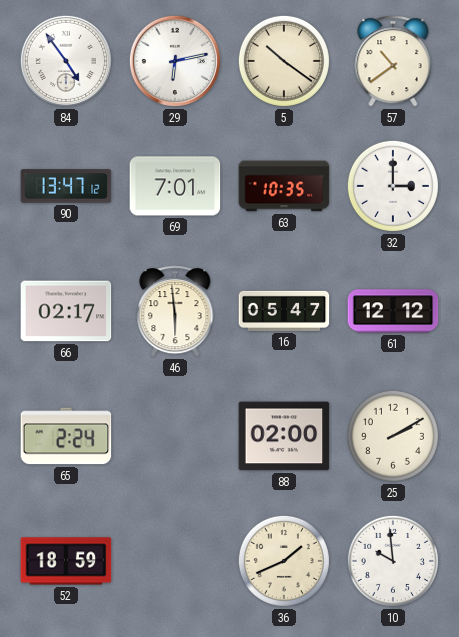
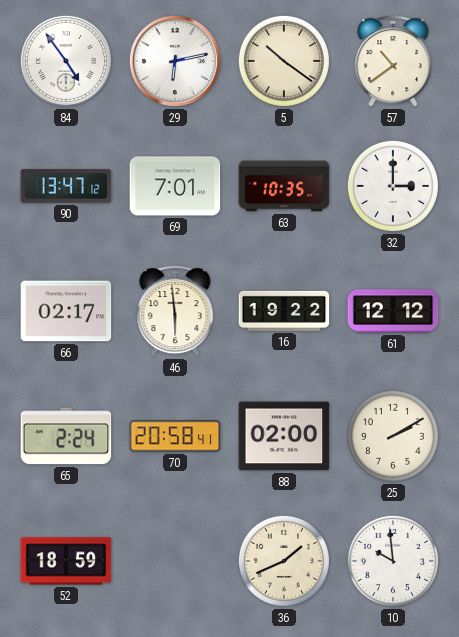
16: 05:47 -> 19:22
70: none -> 20:58
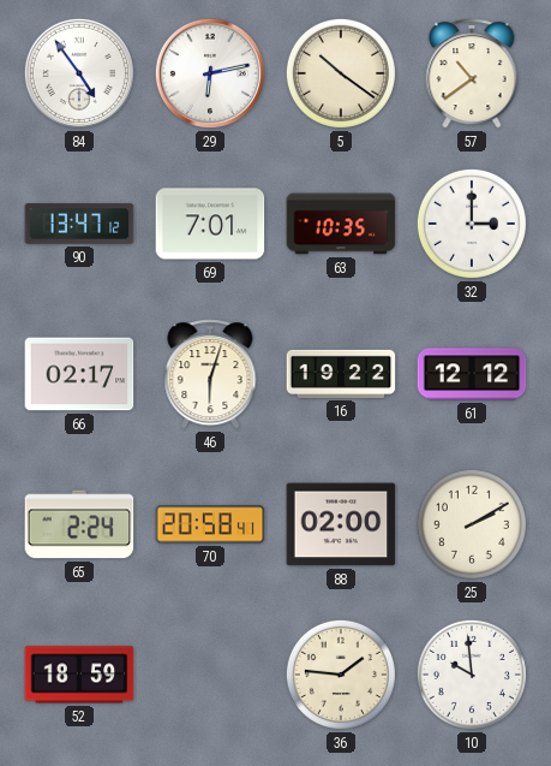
46: 5:59 -> 6:03
36: 1:41 -> 1:46
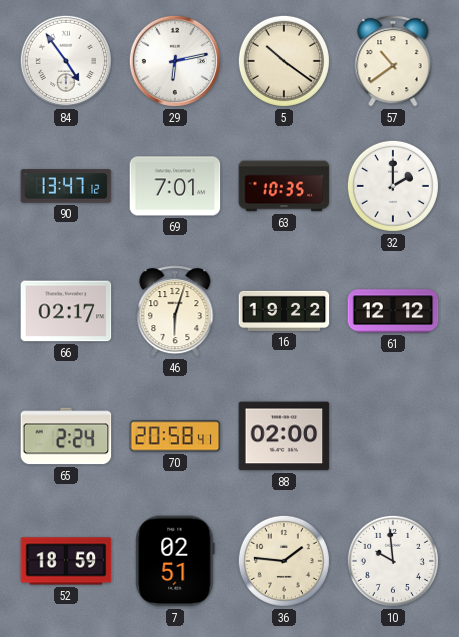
32: 3:00 -> 2:00
25: 2:10 -> none
7: none -> 02:51
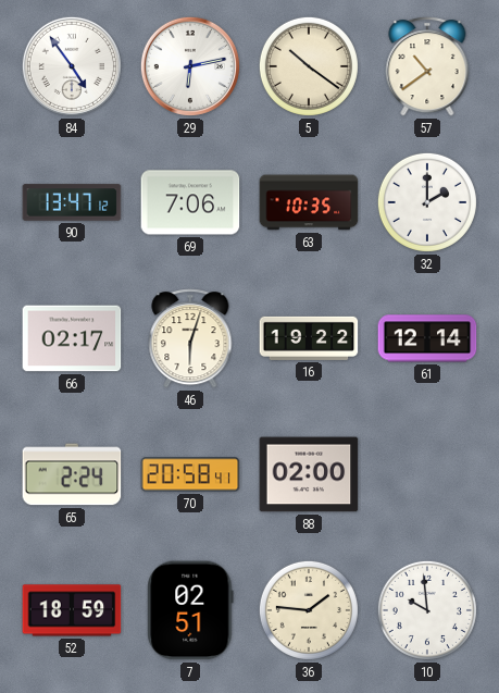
69: 7:01 -> 7:06
61: 12:12 -> 12:14
